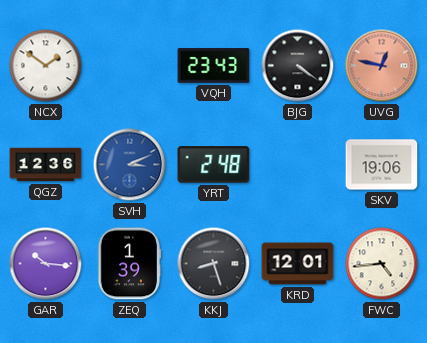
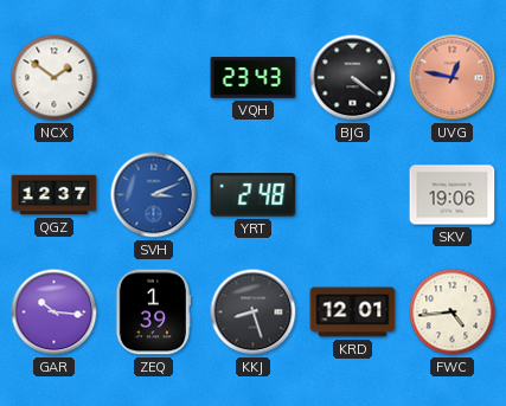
QGZ: 12:36 -> 12:37
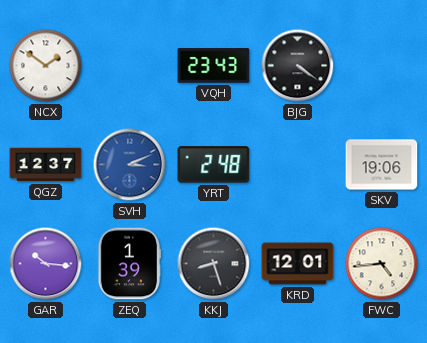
UVG: 12:47 -> none
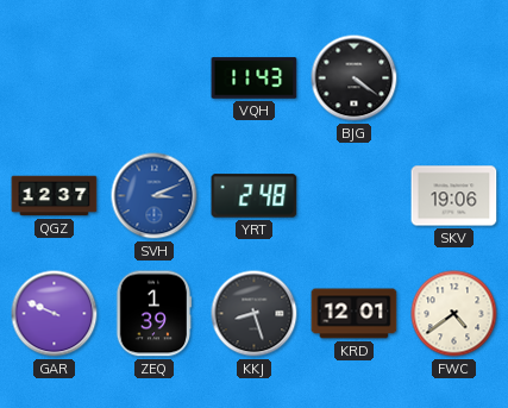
NCX: 1:51 -> none
VQH: 23:43 -> 11:43
GAR: 10:16 -> 9:49
FWC: 4:44 -> 4:39
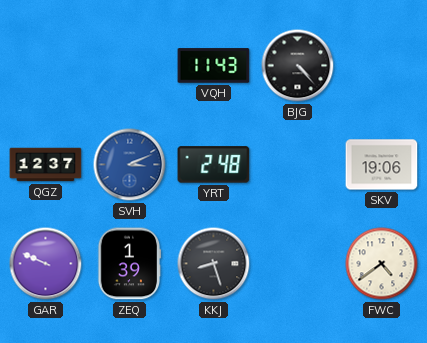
BJG: 4:21 -> 4:23
KRD: 12:01 -> none
